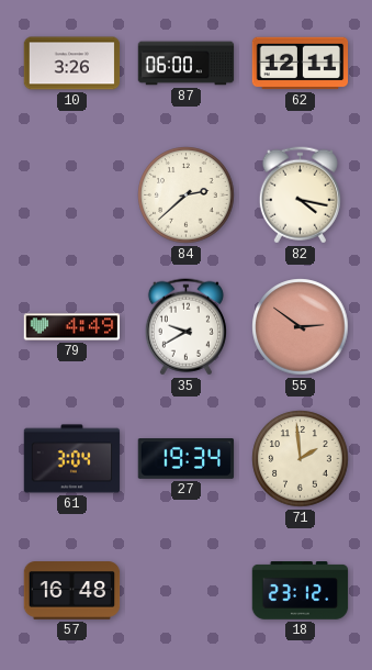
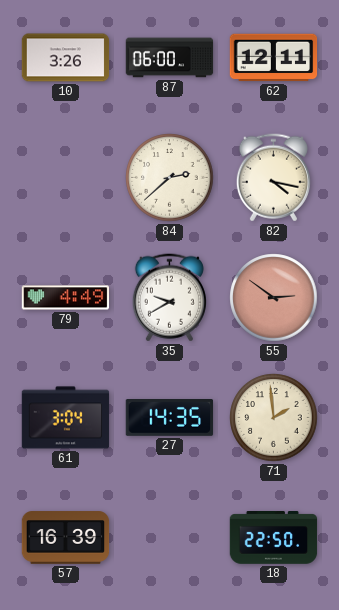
27: 19:34 -> 14:35
57: 16:48 -> 16:39
18: 23:12 -> 22:50
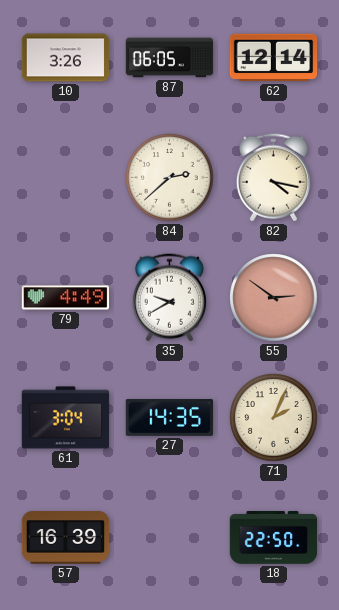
87: 06:00 -> 06:05
62: 12:11 -> 12:14
71: 1:59 -> 2:04
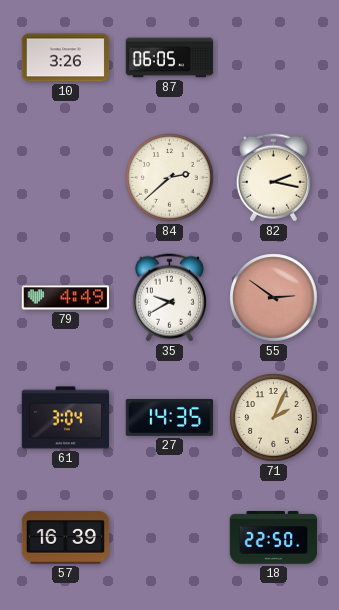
62: 12:14 -> none
82: 4:17 -> 2:17
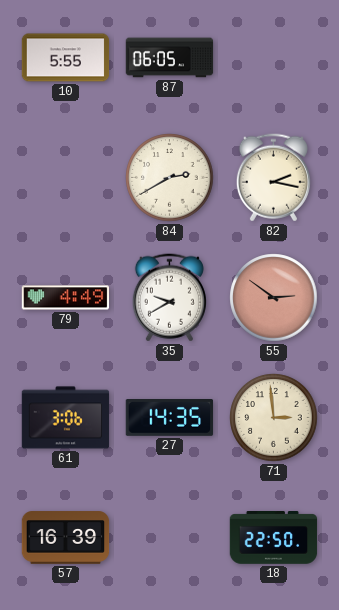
10: 3:26 -> 5:55
84: 2:38 -> 2:40
61: 3:04 -> 3:06
71: 2:04 -> 2:59
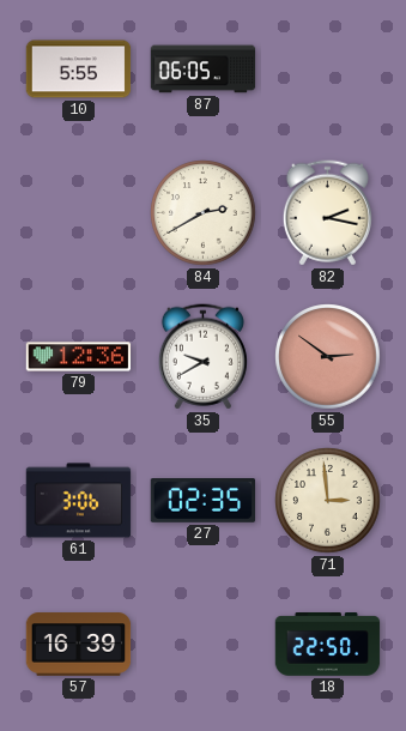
79: 4:49 -> 12:36
27: 14:35 -> 02:35
